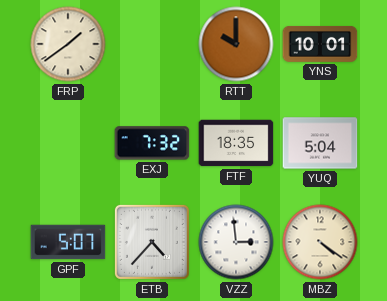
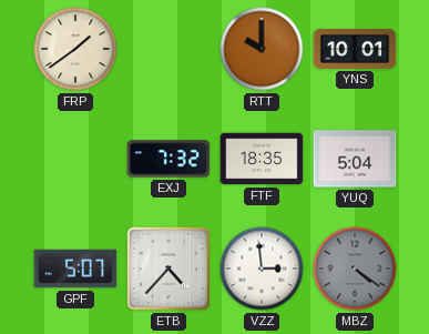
MBZ dial: cream -> grey
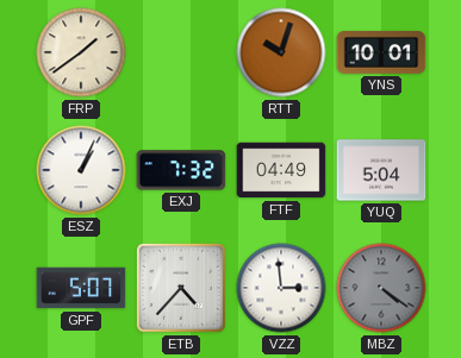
RTT: 10:00 -> 10:03
ESZ: none -> 1:04
FTF: 18:35 -> 04:49
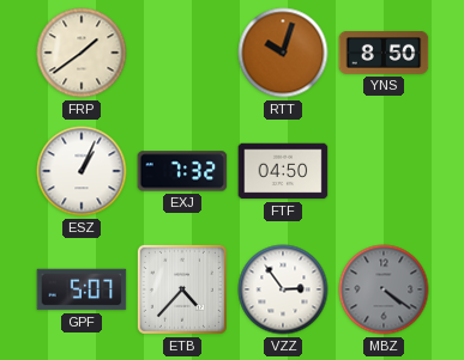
YNS: 10:01 -> 8:50
FTF: 04:49 -> 04:50
YUQ: 5:04 -> none
VZZ: 2:59 -> 2:54
